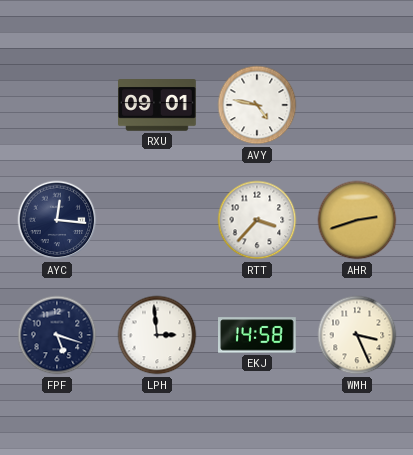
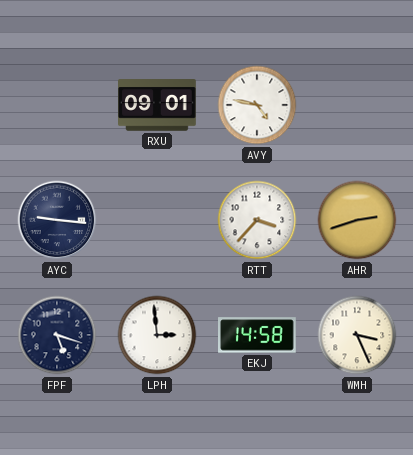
AYC: 12:16 -> 9:16
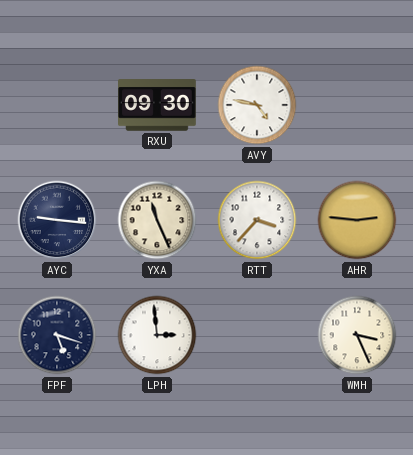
RXU: 09:01 -> 09:30
YXA: none -> 11:26
AHR: 2:42 -> 2:46
EKJ: 14:58 -> none
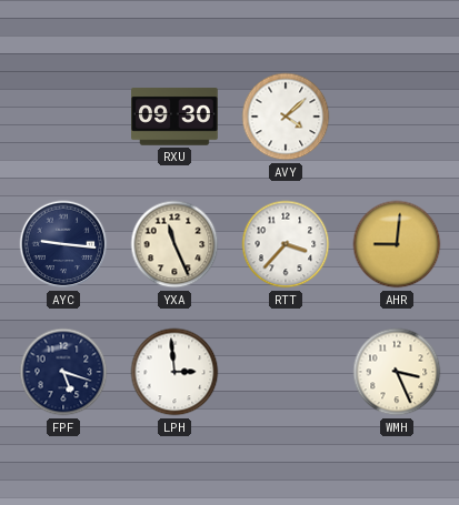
AVY: 4:47 -> 4:08
AHR: 2:46 -> 9:01
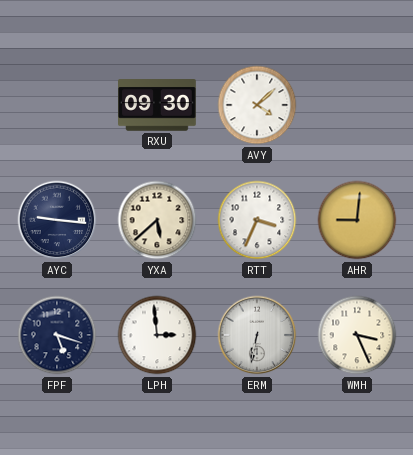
YXA: 11:26 -> 5:38
RTT: 3:37 -> 3:34
ERM: none -> 6:32
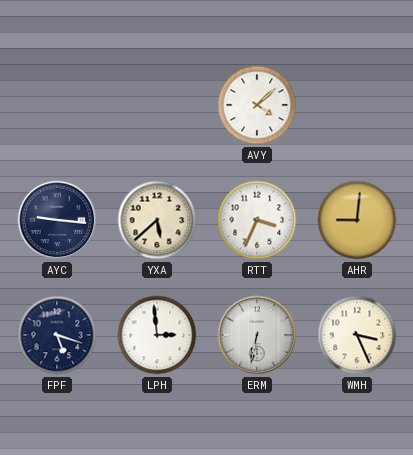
RXU: 09:30 -> none
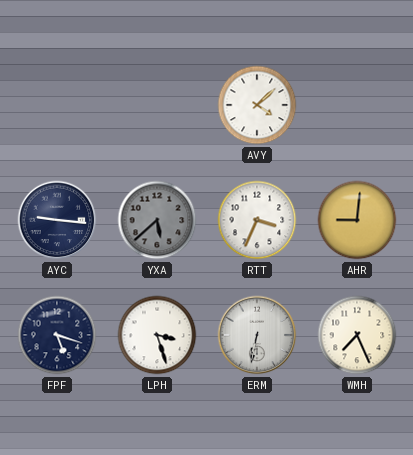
YXA dial: cream -> grey
LPH: 2:59 -> 3:27
WMH: 3:26 -> 7:26
